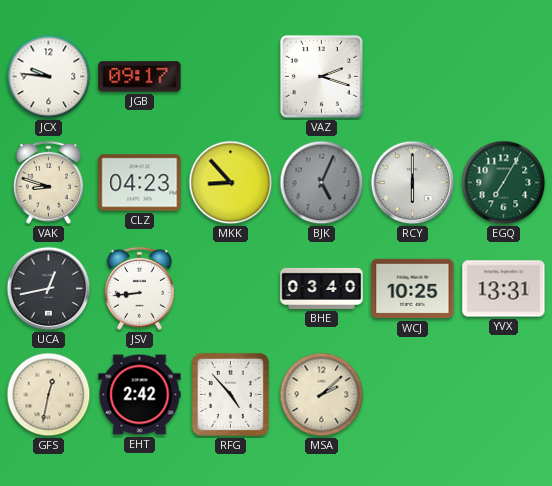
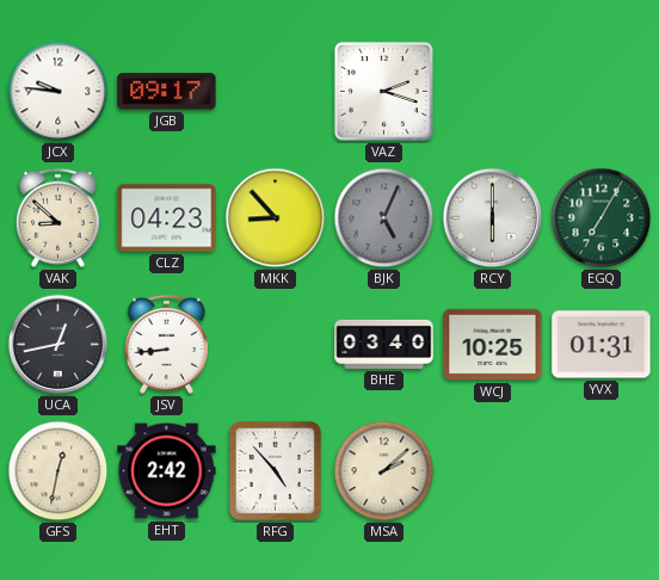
VAK: 8:48 -> 8:52
YVX: 13:31 -> 01:31
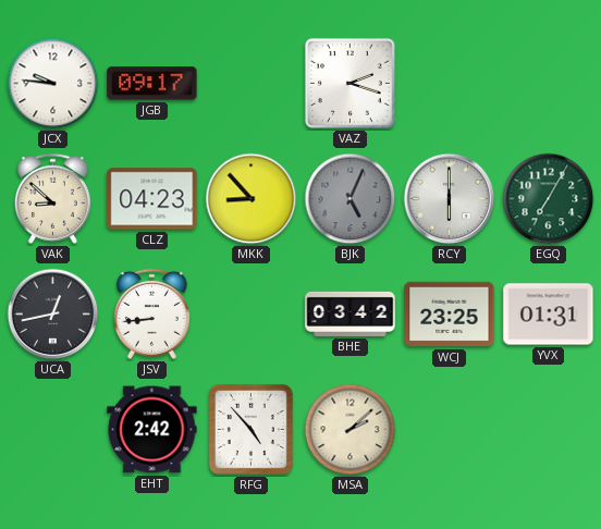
BHE: 03:40 -> 03:42
WCJ: 10:25 -> 23:25
GFS: 12:32 -> none
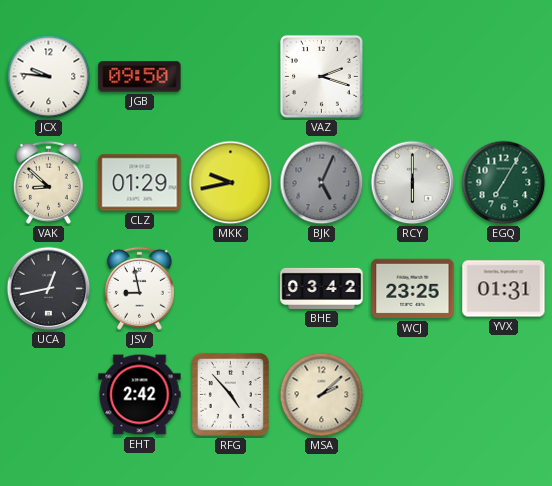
JGB: 09:17 -> 09:50
CLZ: 04:23 -> 01:29
MKK: 8:53 -> 9:43
JSV: 8:44 -> 8:58
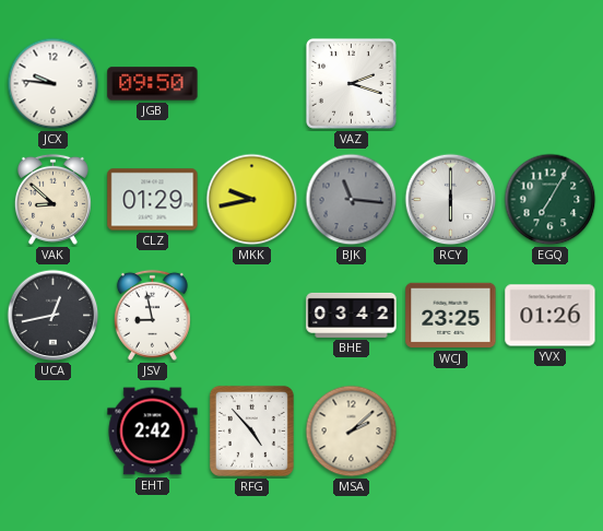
BJK: 5:04 -> 11:16
YVX: 01:31 -> 01:26
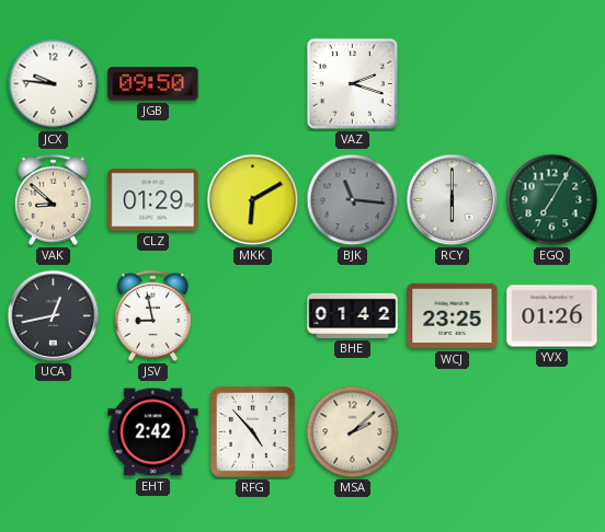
MKK: 9:43 -> 6:10
BHE: 03:42 -> 01:42
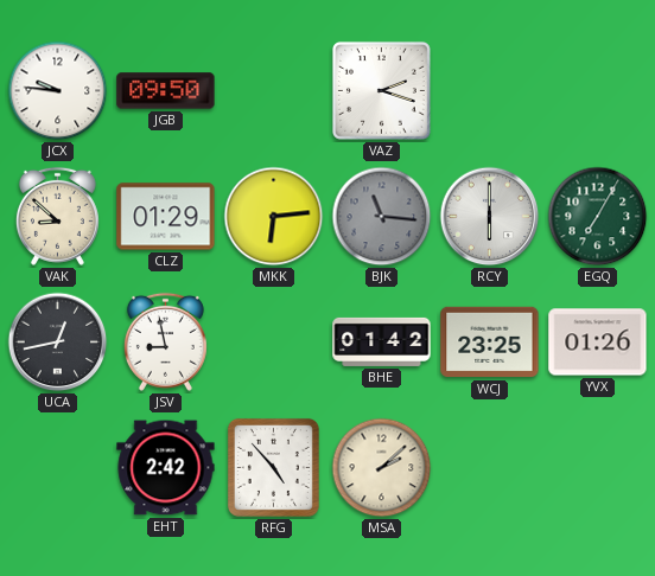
MKK: 6:10 -> 6:14
